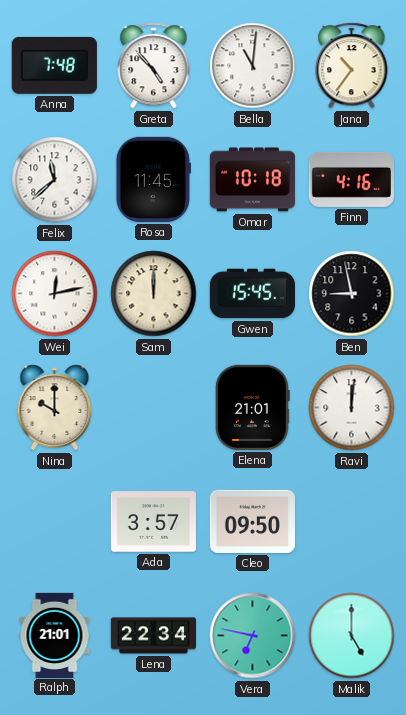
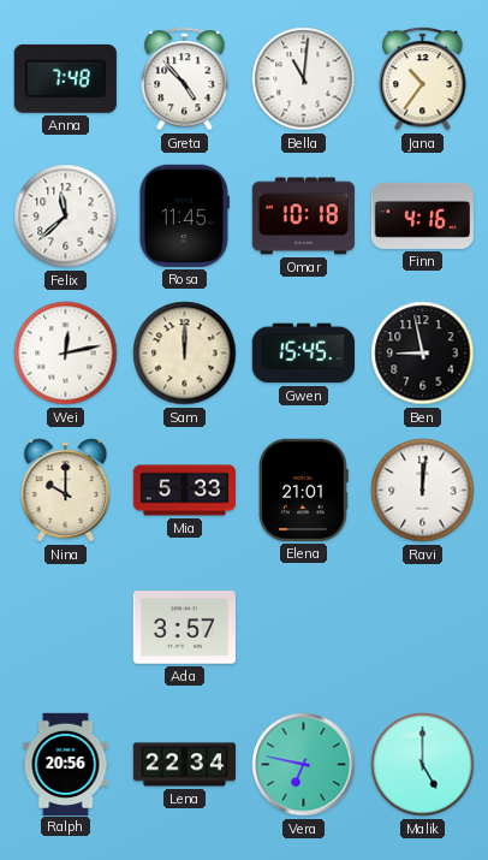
Mia: none -> 5:33
Cleo: 09:50 -> none
Ralph: 21:01 -> 20:56
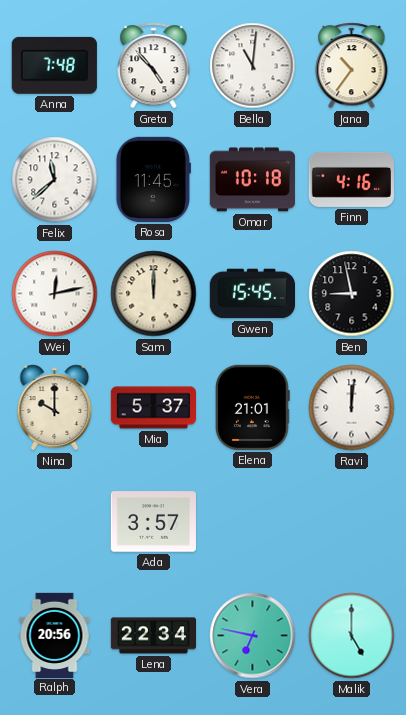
Mia: 5:33 -> 5:37
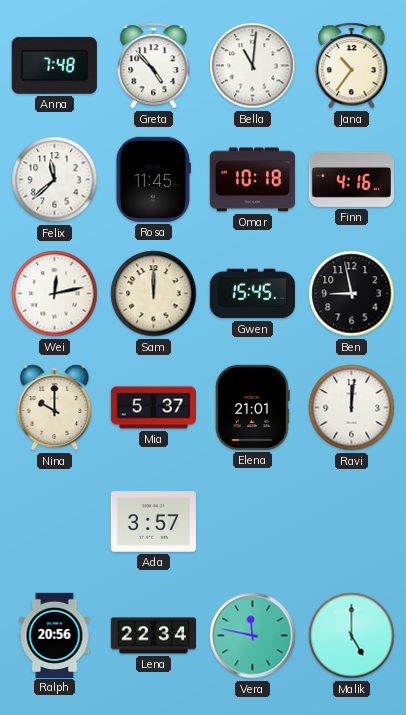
Vera: 6:47 -> 11:47
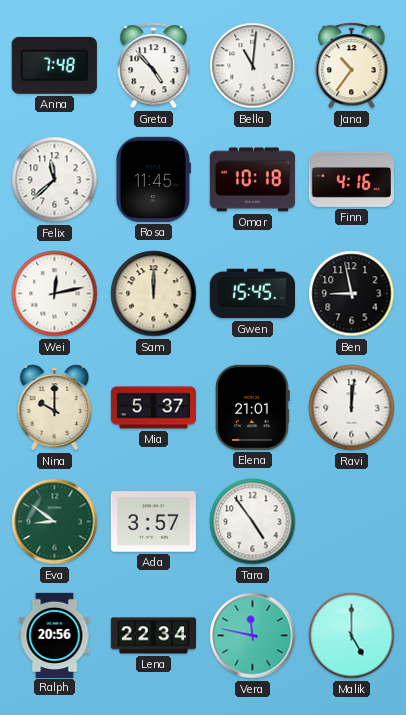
Eva: none -> 8:51
Tara: none -> 4:54
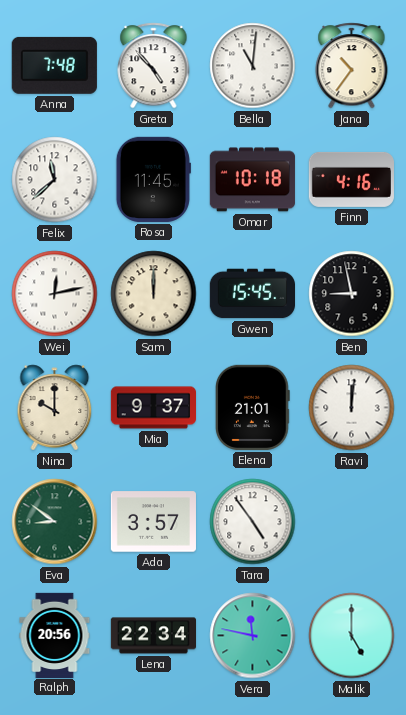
Mia: 5:37 -> 9:37
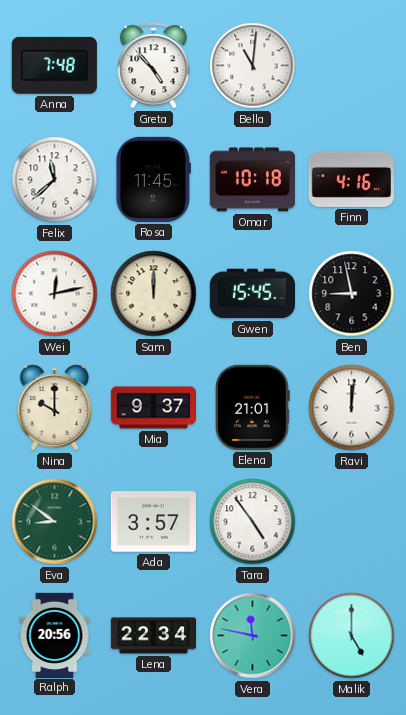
Jana: 10:36 -> none
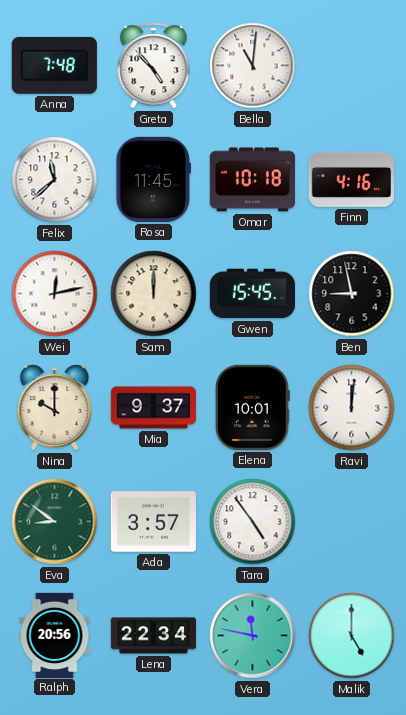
Elena: 21:01 -> 10:01
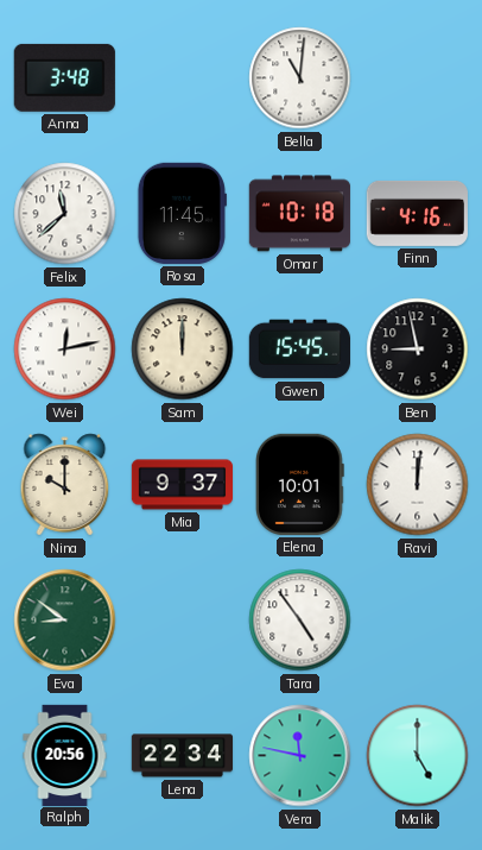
Anna: 7:48 -> 3:48
Greta: 4:53 -> none
Ada: 3:57 -> none
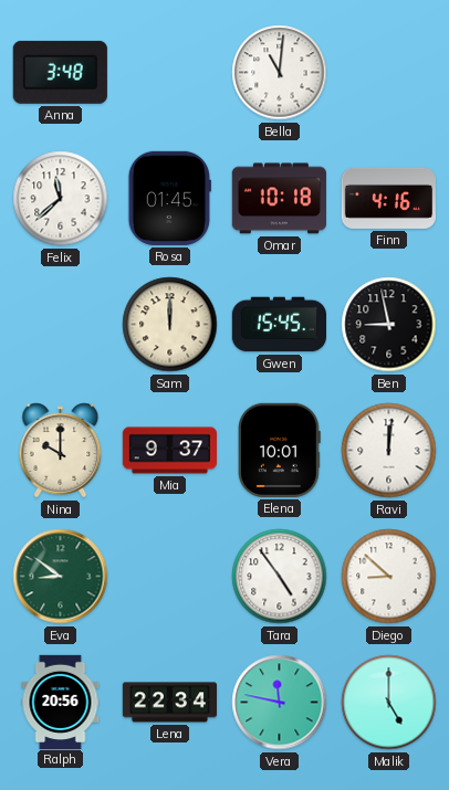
Rosa: 11:45 -> 01:45
Wei: 12:13 -> none
Diego: none -> 8:52
